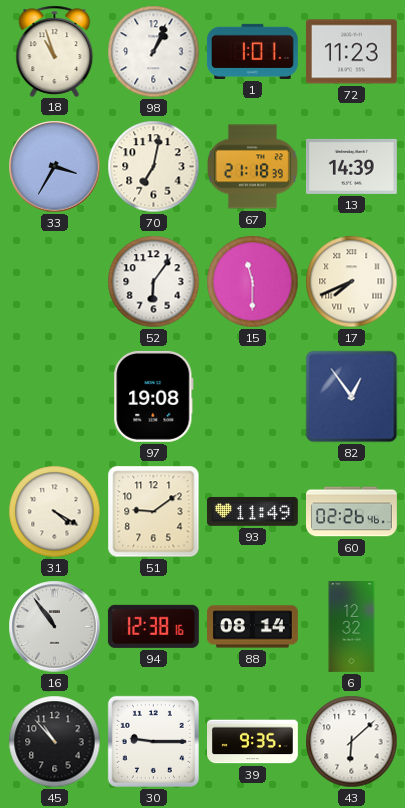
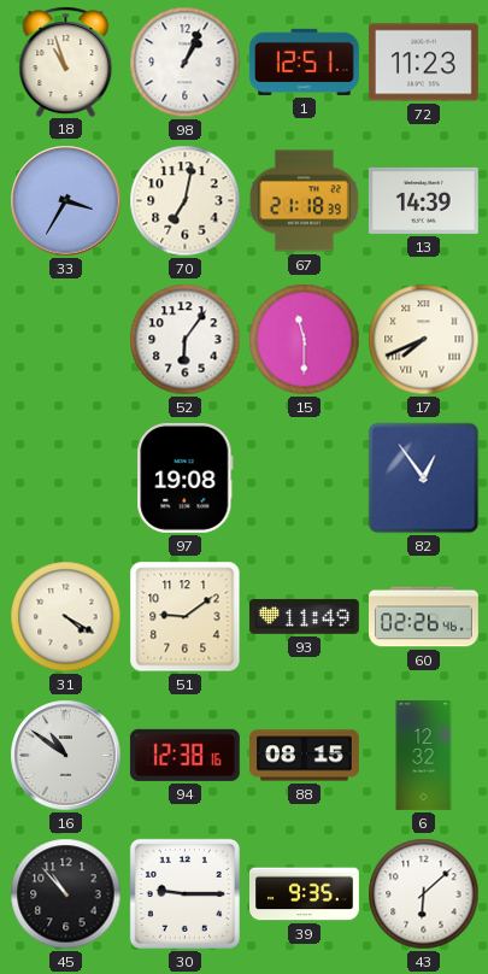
1: 1:01 -> 12:51
16: 10:54 -> 10:51
88: 08:14 -> 08:15
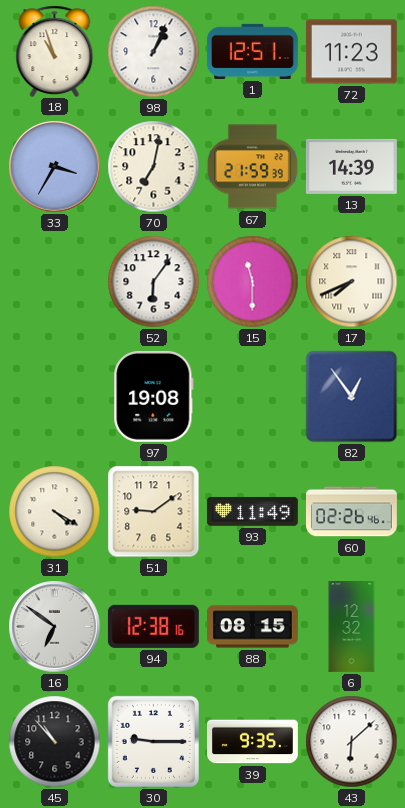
67: 21:18 -> 21:59
16: 10:51 -> 6:51
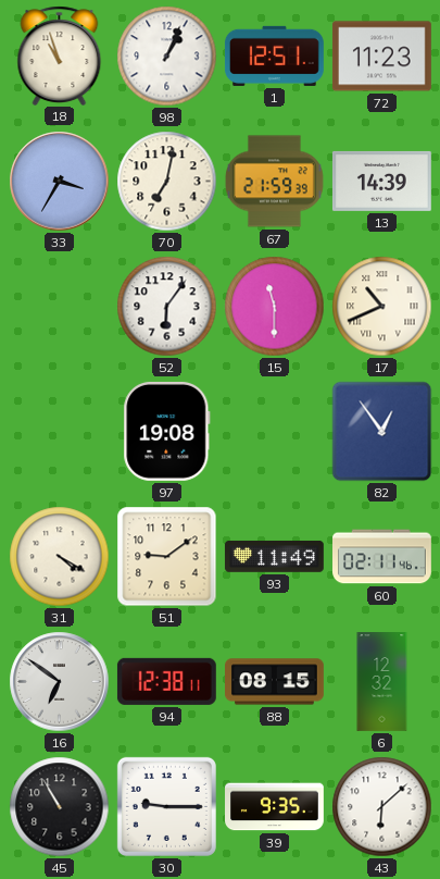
17: 7:41 -> 10:41
60: 02:26 -> 02:11
94: 12:38:16 -> 12:38:11
45: 10:53 -> 10:55
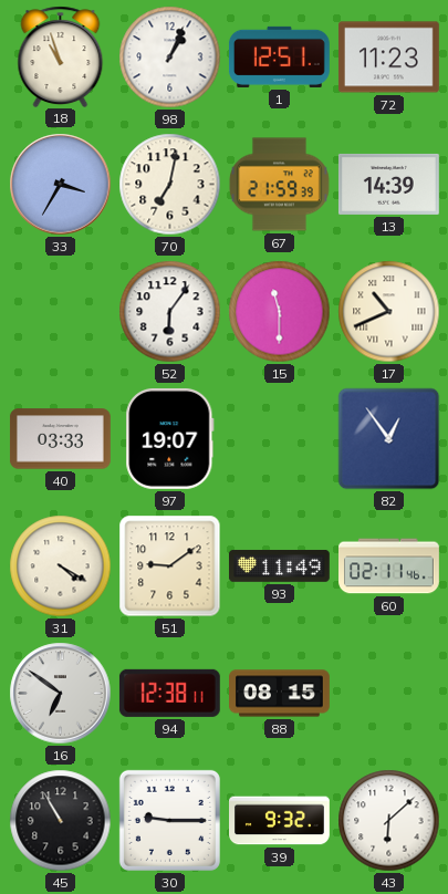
40: none -> 03:33
97: 19:08 -> 19:07
6: 12:32 -> none
39: 9:35 -> 9:32
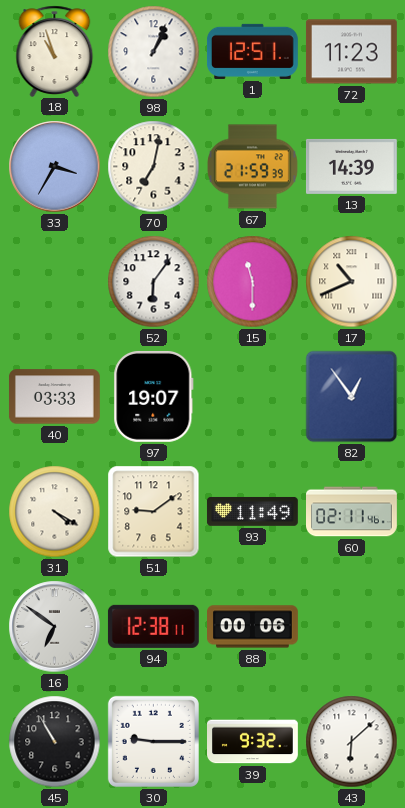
88: 08:15 -> 00:06
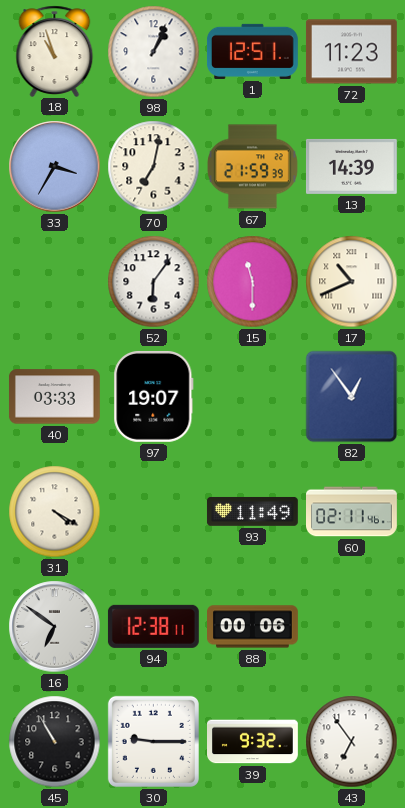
51: 9:09 -> none
43: 6:08 -> 6:54
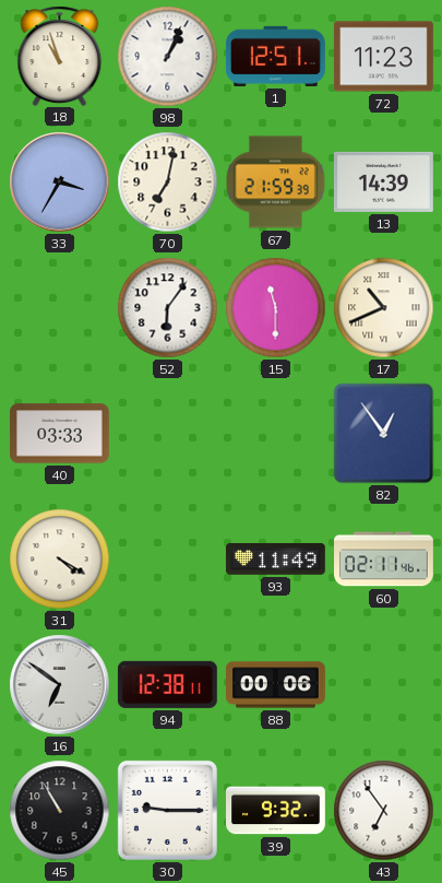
97: 19:07 -> none
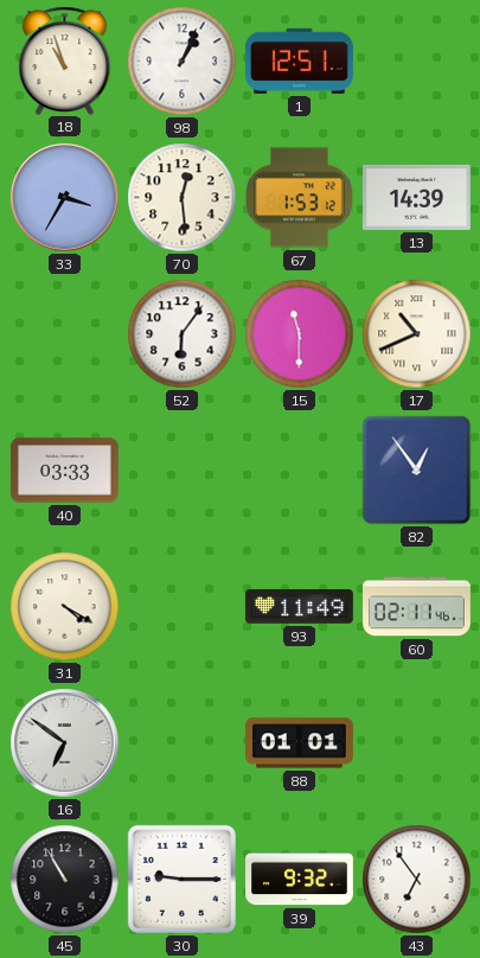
72: 11:23 -> none
70: 7:02 -> 12:29
67: 21:59 -> 1:53
94: 12:38 -> none
88: 00:06 -> 01:01
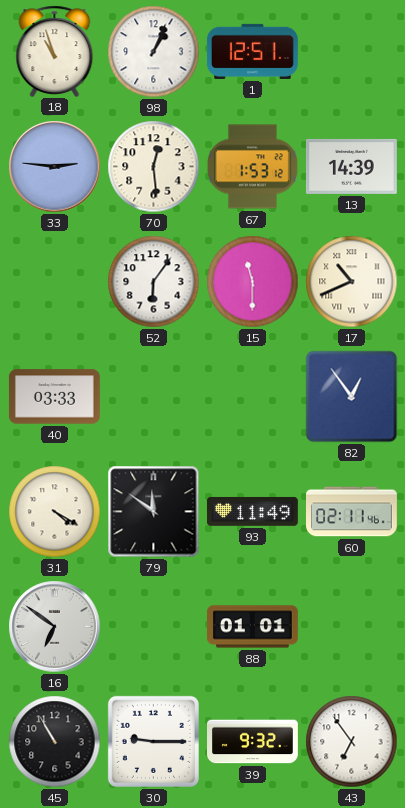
33: 3:35 -> 2:46
79: none -> 11:51
